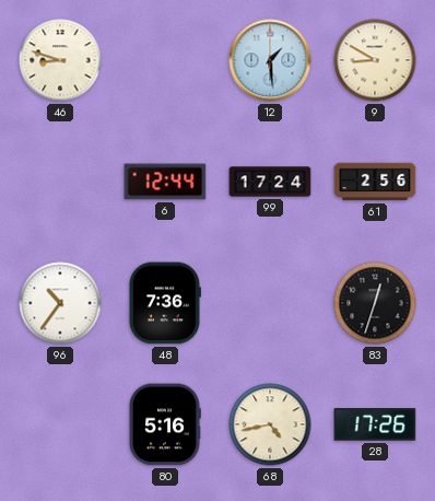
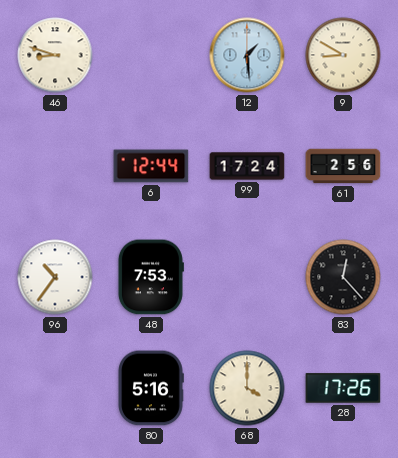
48: 7:36 -> 7:53
83: 12:33 -> 12:23
68: 4:43 -> 4:00
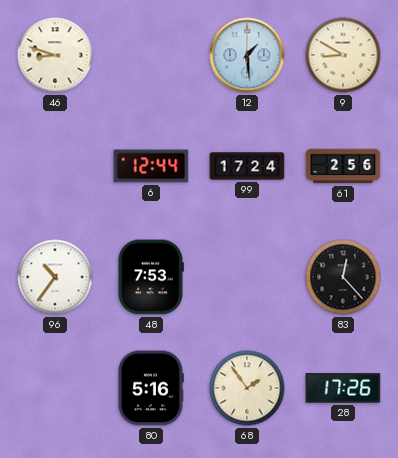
68: 4:00 -> 1:54
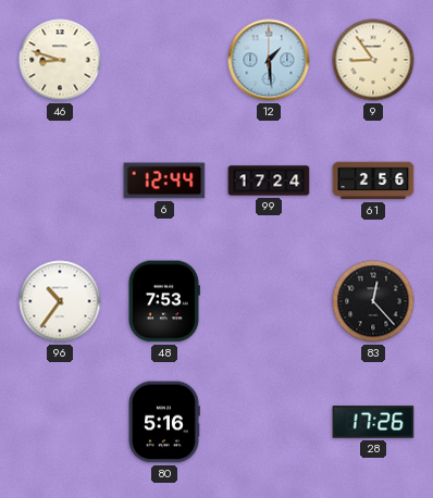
9: 8:50 -> 8:54
68: 1:54 -> none
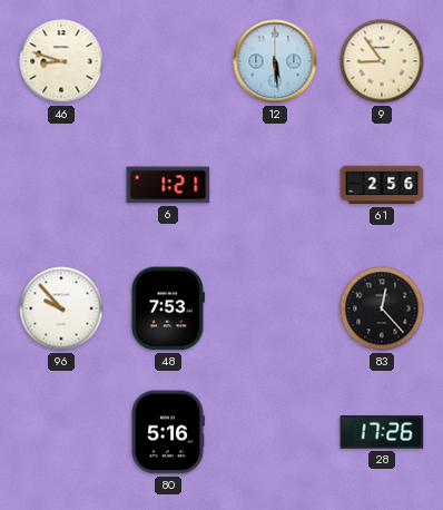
12: 1:29 -> 5:29
6: 12:44 -> 1:21
99: 17:24 -> none
96: 10:36 -> 9:53
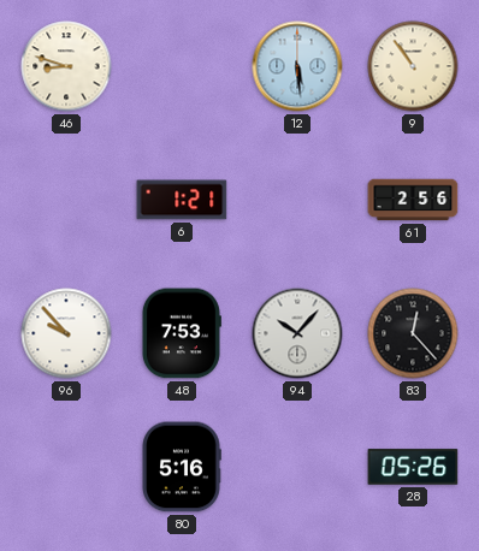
9: 8:54 -> 10:54
94: none -> 10:07
28: 17:26 -> 05:26
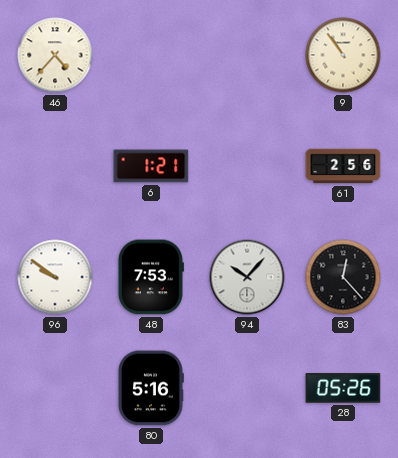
46: 8:48 -> 4:37
12: 5:29 -> none
96: 9:53 -> 9:51
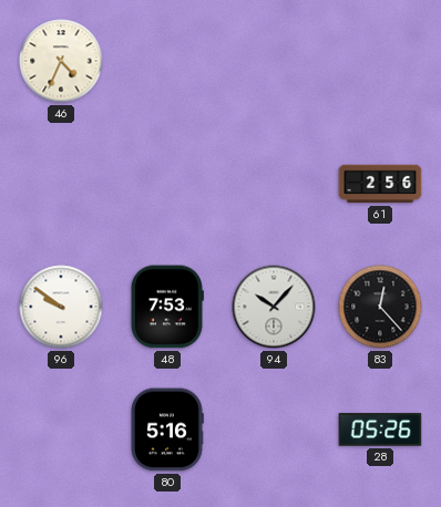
46: 4:37 -> 4:34
9: 10:54 -> none
6: 1:21 -> none
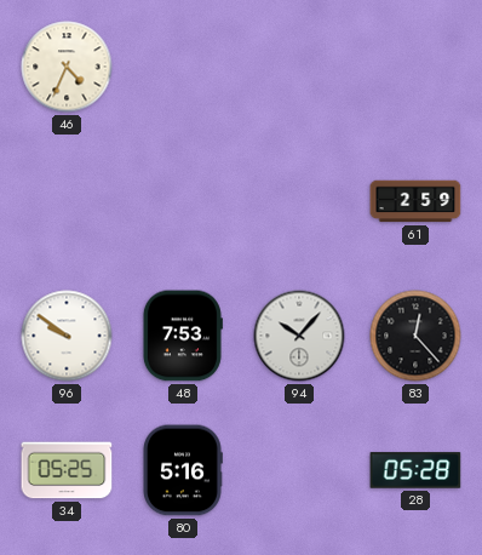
61: 2:56 -> 2:59
34: none -> 05:25
28: 05:26 -> 05:28
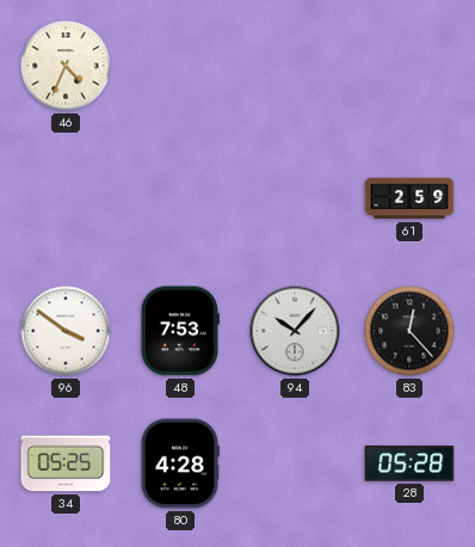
96: 9:51 -> 3:51
80: 5:16 -> 4:28
